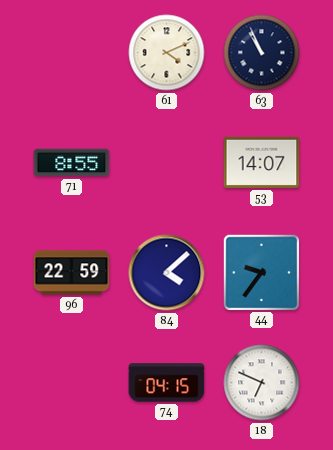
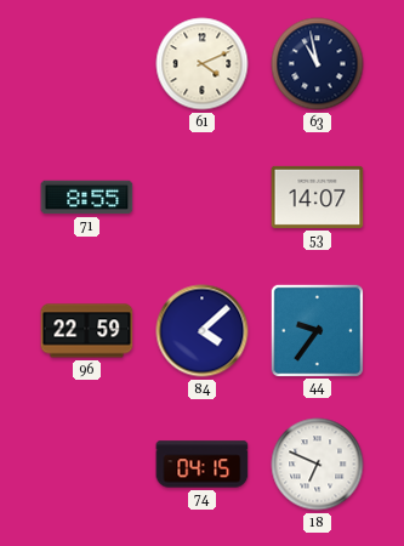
63: 10:56 -> 10:58
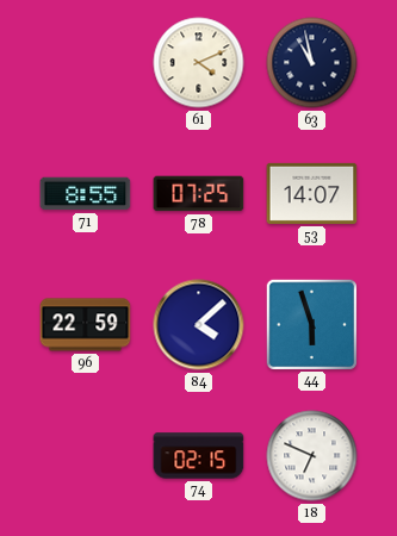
78: none -> 07:25
44: 9:36 -> 5:57
74: 04:15 -> 02:15
